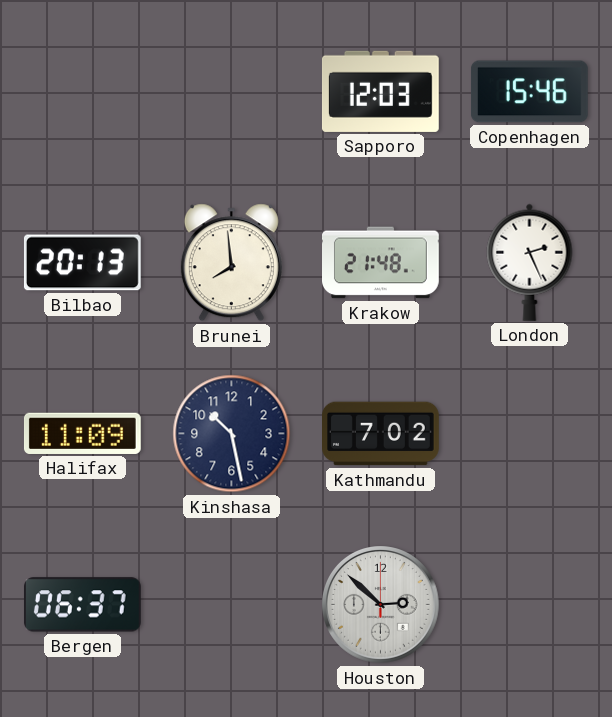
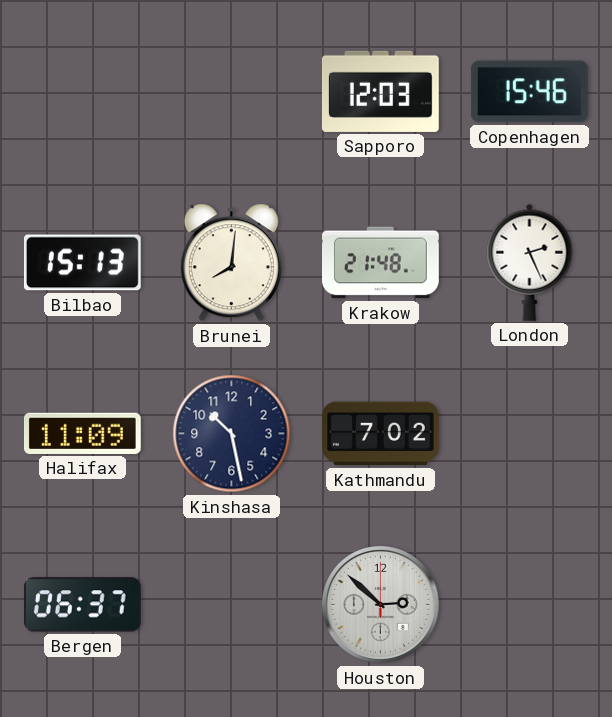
Bilbao: 20:13 -> 15:13
Brunei: 7:59 -> 8:01
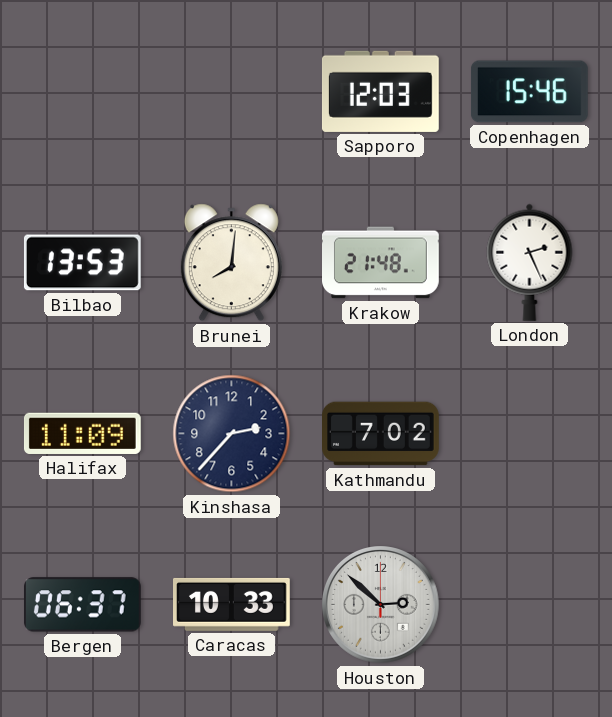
Bilbao: 15:13 -> 13:53
Kinshasa: 10:28 -> 2:37
Caracas: none -> 10:33
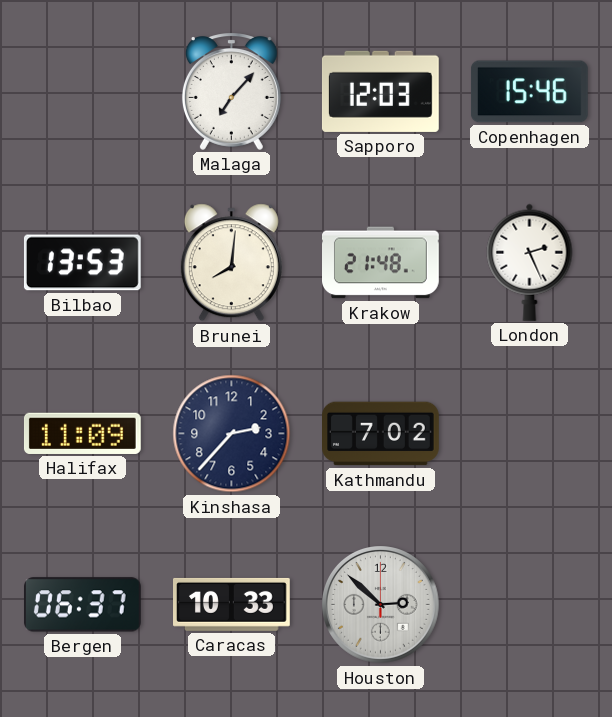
Malaga: none -> 7:07
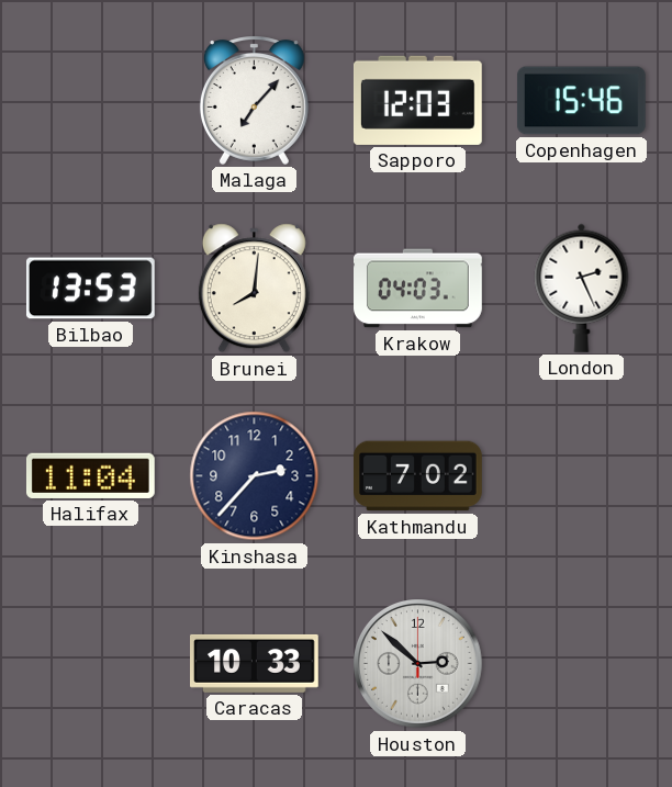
Krakow: 21:48 -> 04:03
Halifax: 11:09 -> 11:04
Bergen: 06:37 -> none
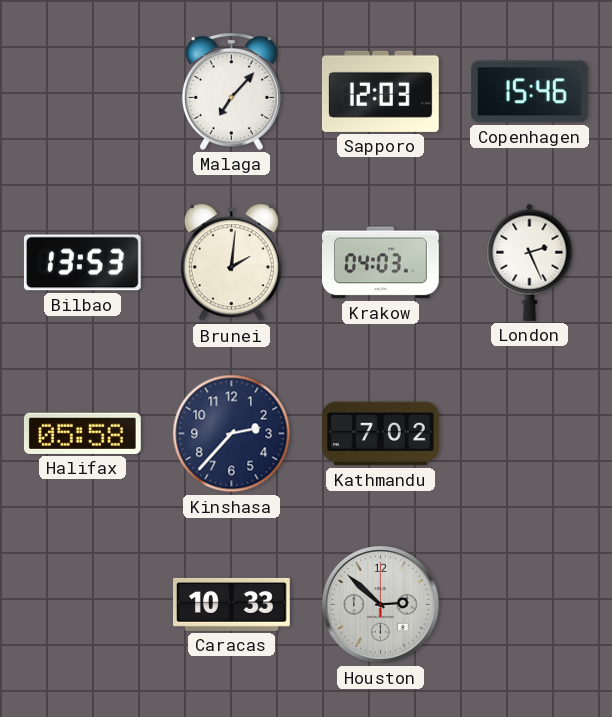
Brunei: 8:01 -> 2:01
Halifax: 11:04 -> 05:58
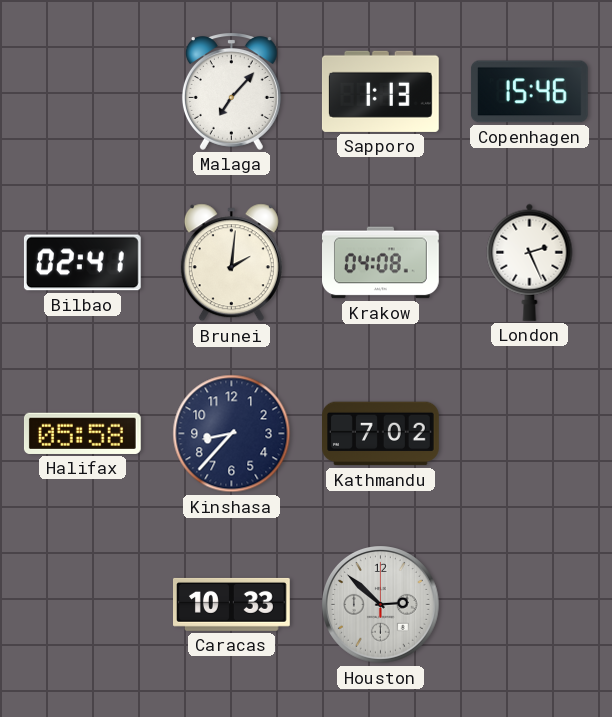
Sapporo: 12:03 -> 1:13
Bilbao: 13:53 -> 02:41
Krakow: 04:03 -> 04:08
Kinshasa: 2:37 -> 8:37
